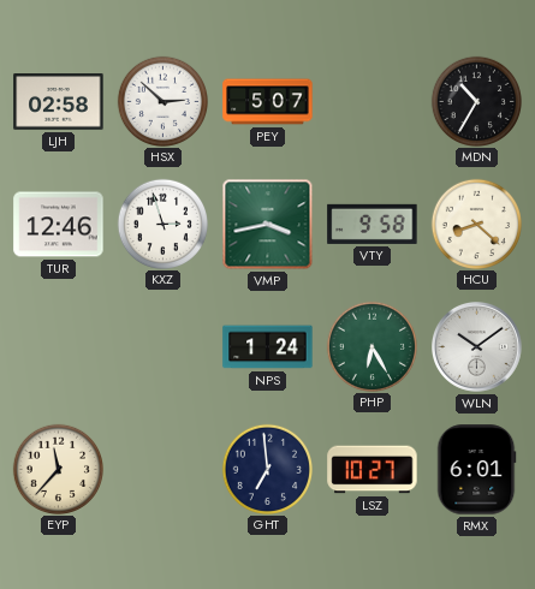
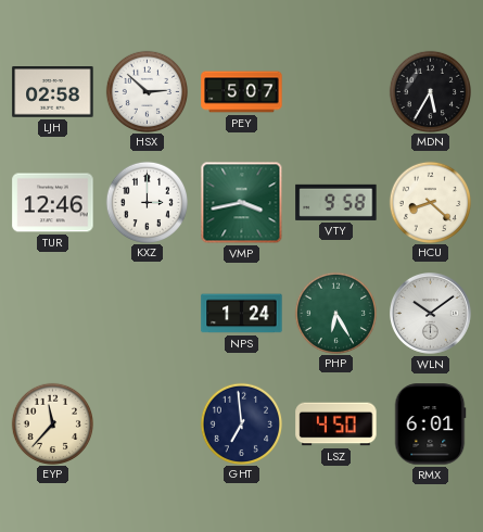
MDN: 10:35 -> 5:35
KXZ: 2:57 -> 3:00
LSZ: 10:27 -> 4:50
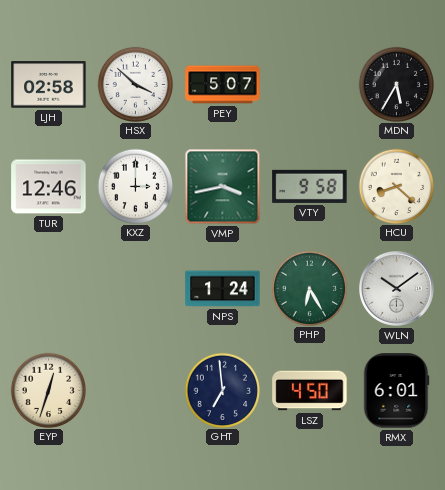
HSX: 2:52 -> 3:52
EYP: 11:37 -> 12:33
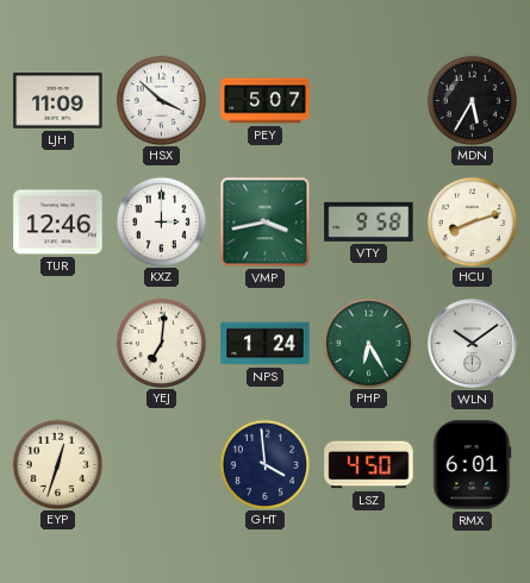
LJH: 02:58 -> 11:09
HCU: 8:22 -> 8:12
YEJ: none -> 7:01
GHT: 6:59 -> 3:59
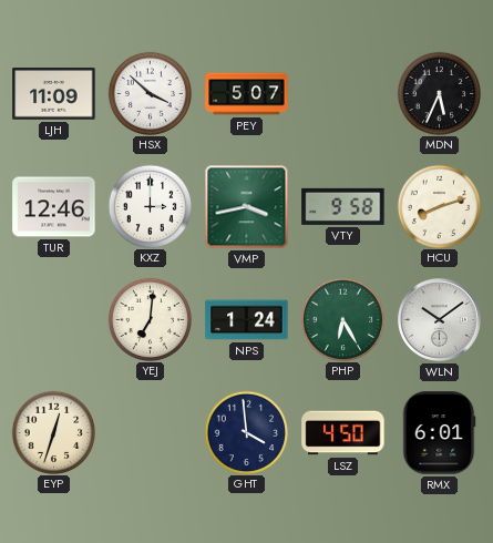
MDN: 5:35 -> 5:34
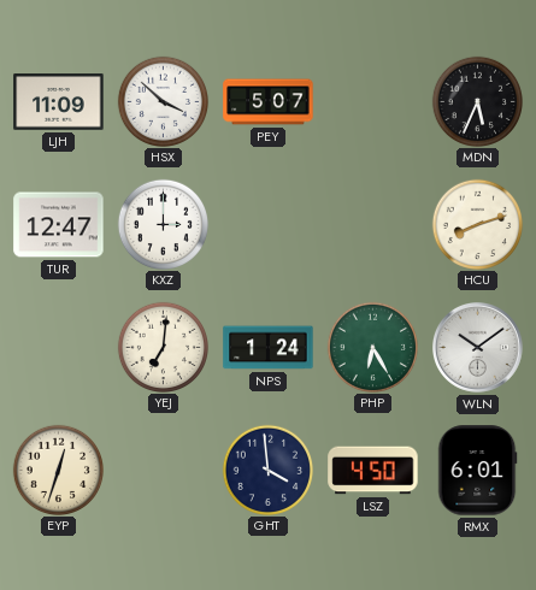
TUR: 12:46 -> 12:47
VMP: 3:43 -> none
VTY: 9:58 -> none
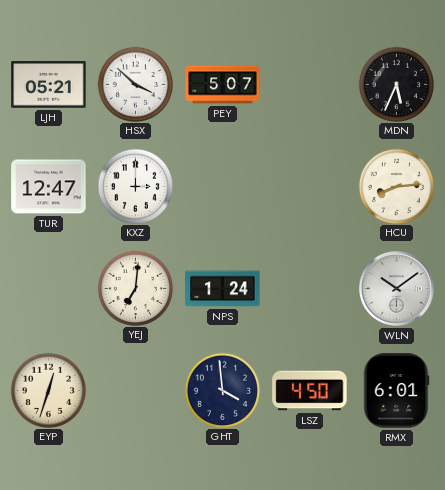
LJH: 11:09 -> 05:21
HCU: 8:12 -> 8:14
PHP: 6:25 -> none
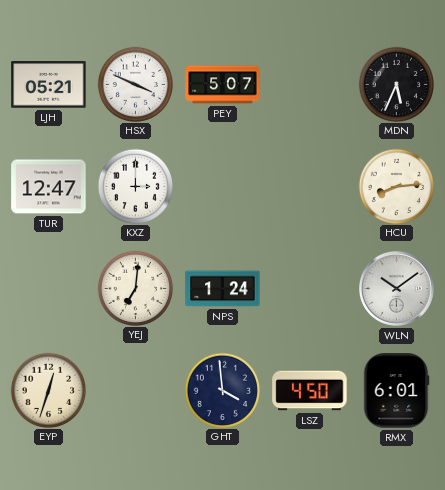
HSX: 3:52 -> 3:49
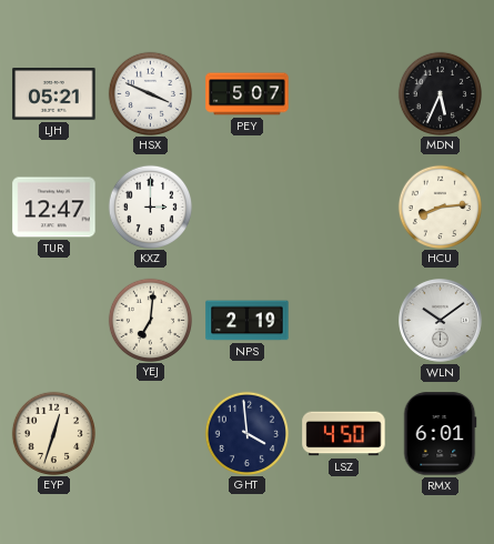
NPS: 1:24 -> 2:19
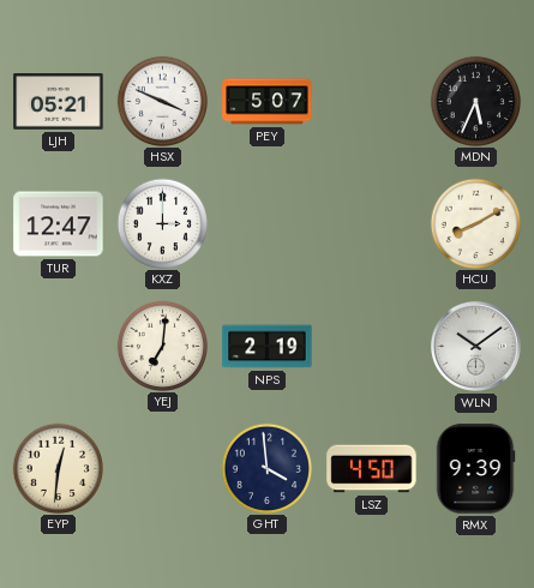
HCU: 8:14 -> 8:10
EYP: 12:33 -> 12:31
RMX: 6:01 -> 9:39
